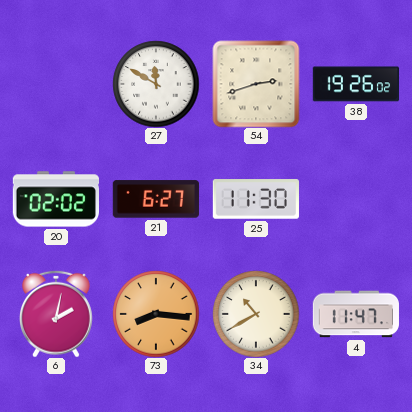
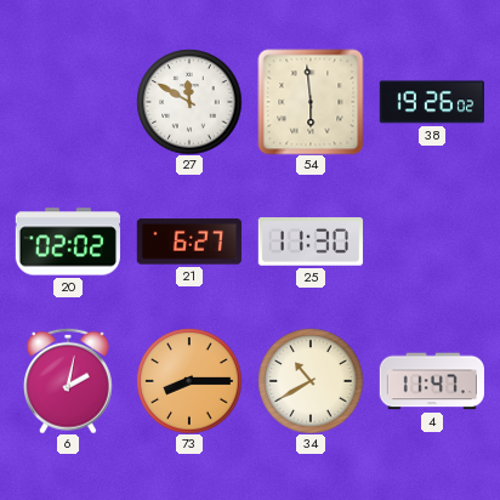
54: 2:42 -> 5:59
73: 8:16 -> 8:15
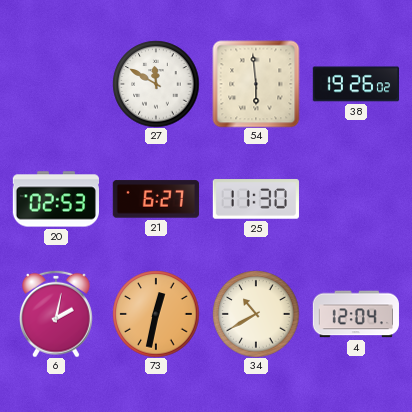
20: 02:02 -> 02:53
73: 8:15 -> 12:32
4: 11:47 -> 12:04
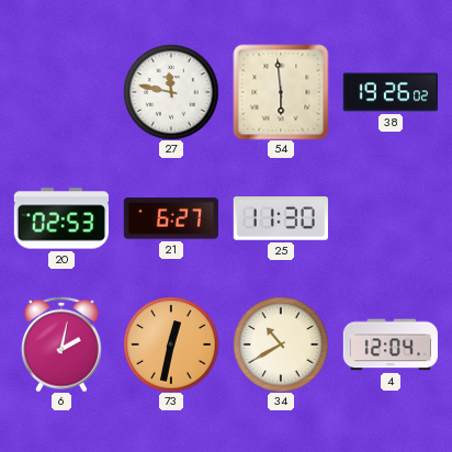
27: 11:50 -> 11:47
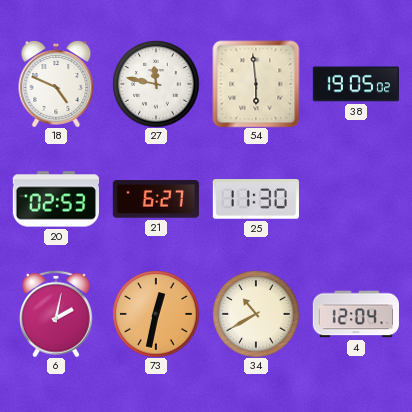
18: none -> 4:49
38: 19:26 -> 19:05
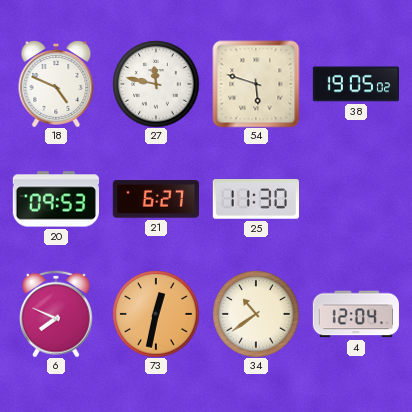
54: 5:59 -> 5:48
20: 02:53 -> 09:53
6: 2:02 -> 7:49
34: 10:40 -> 10:39
